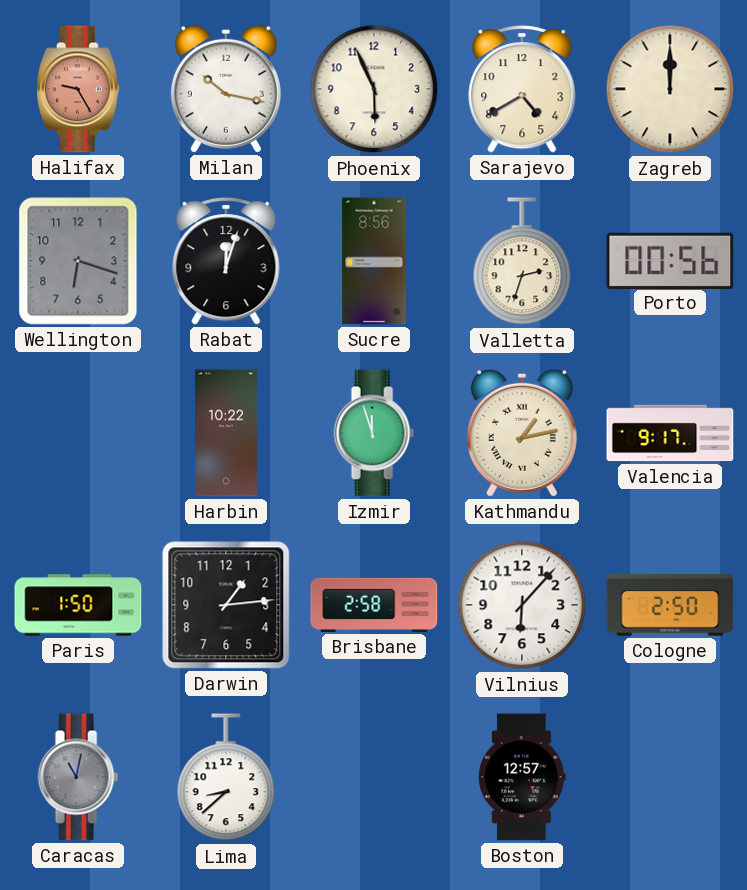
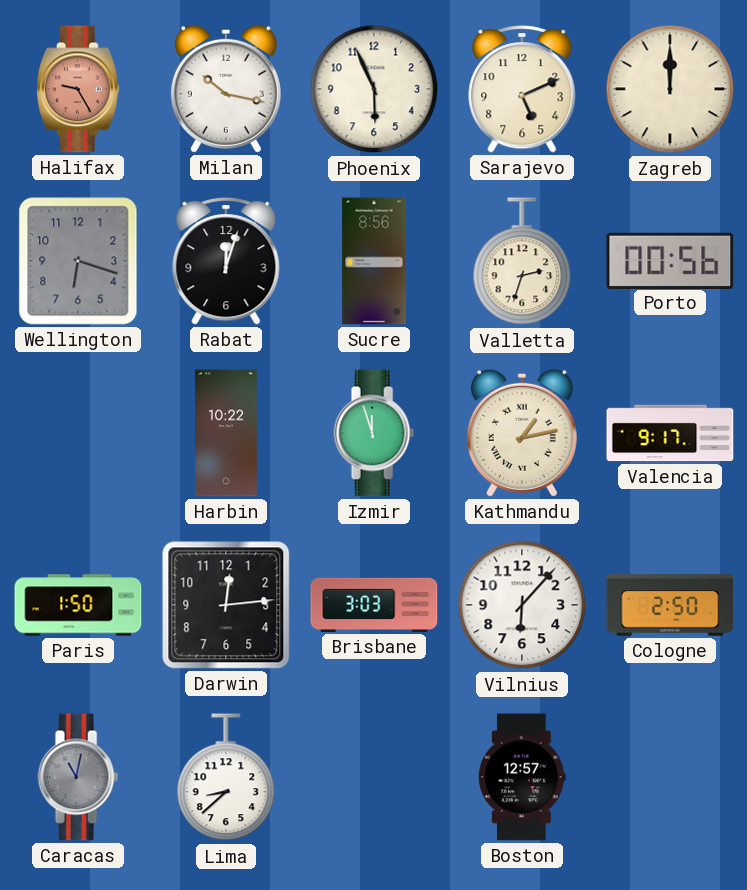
Sarajevo: 4:40 -> 5:11
Darwin: 1:14 -> 12:14
Brisbane: 2:58 -> 3:03
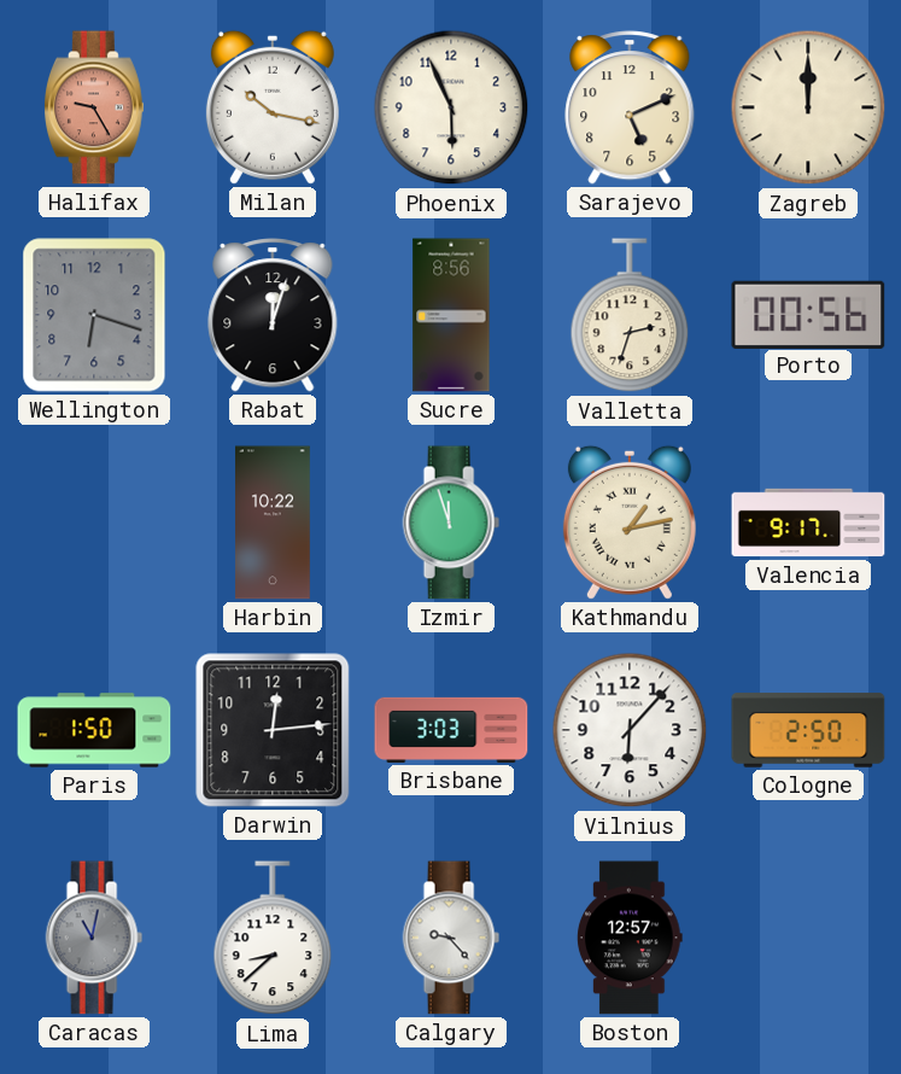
Calgary: none -> 9:23
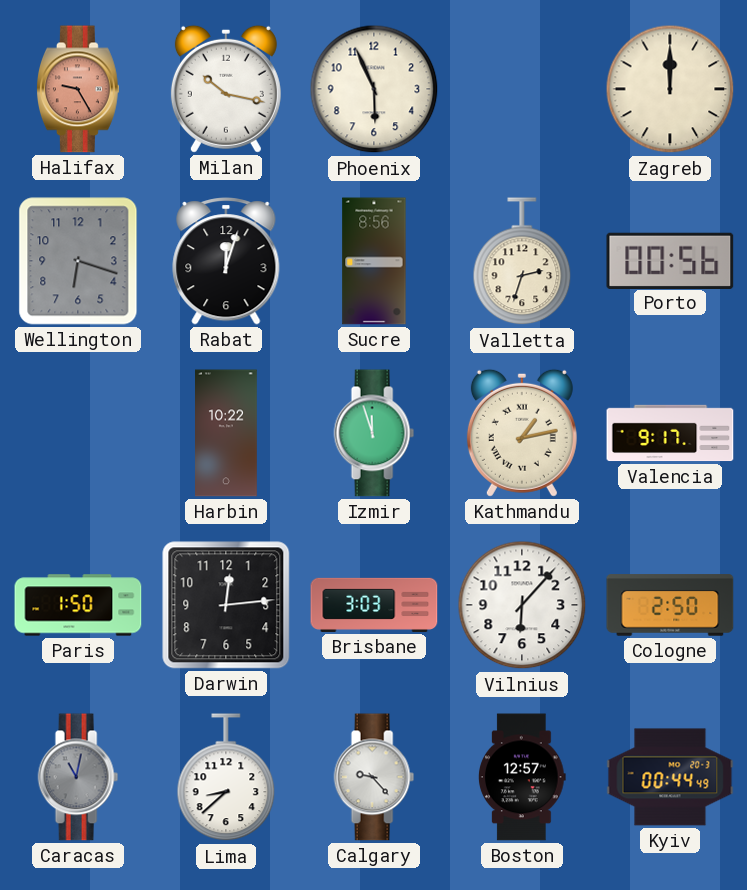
Sarajevo: 5:11 -> none
Kyiv: none -> 00:44
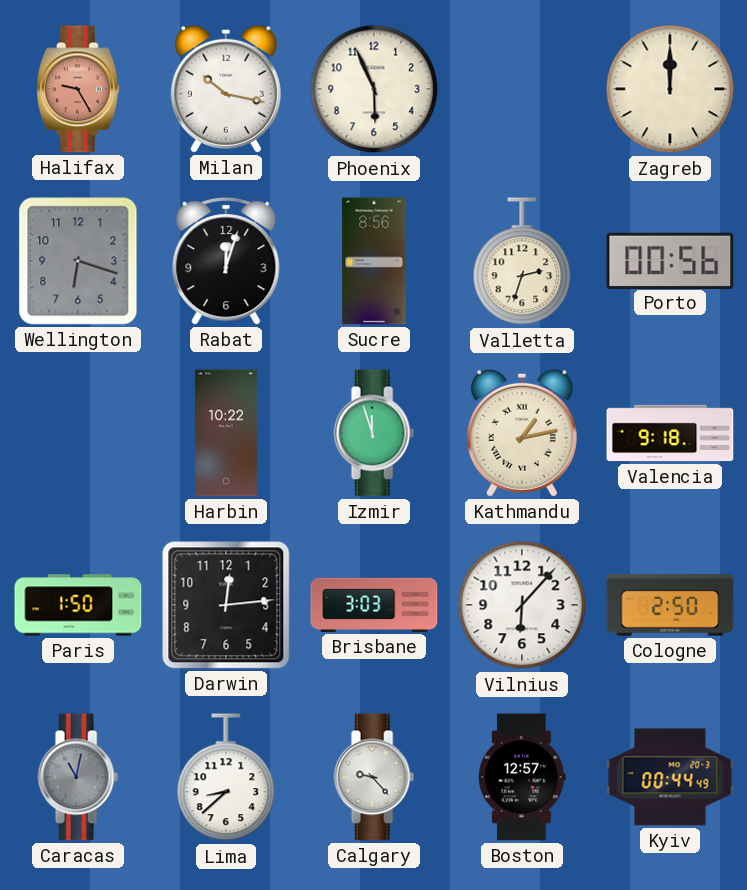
Valencia: 9:17 -> 9:18
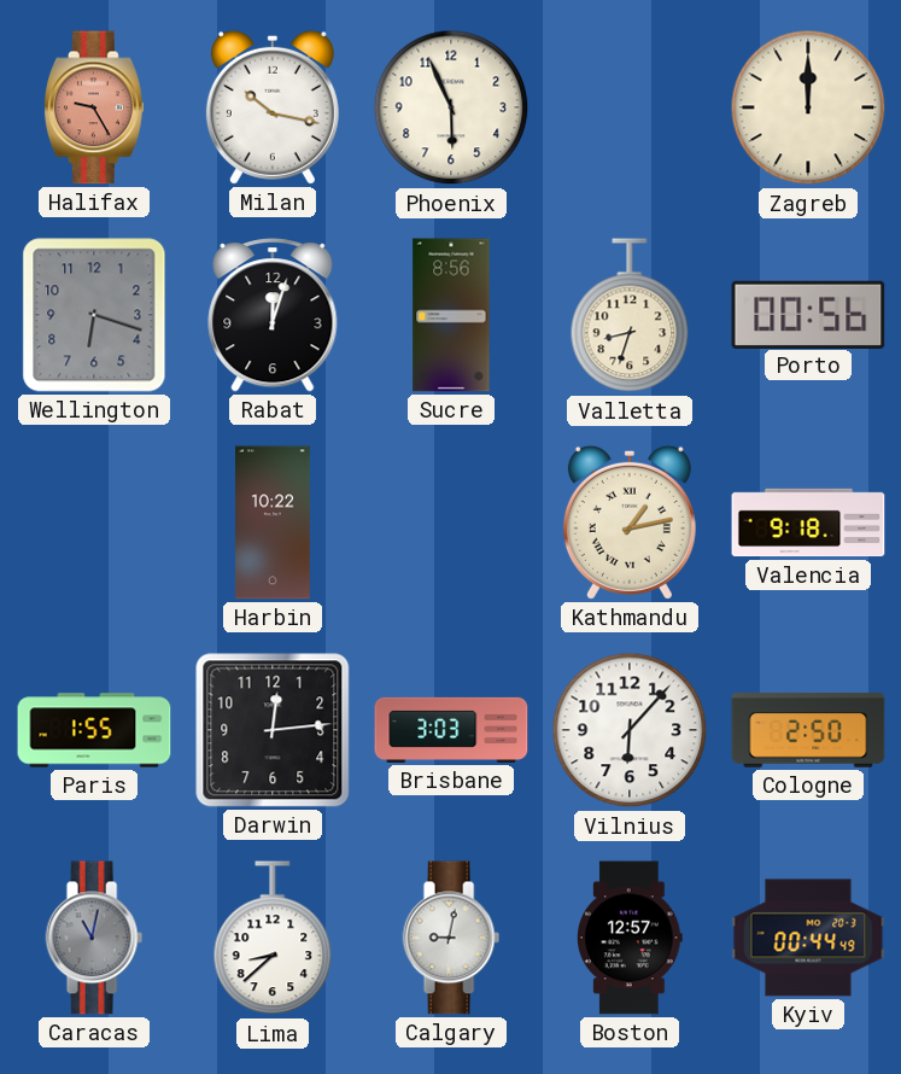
Valletta: 2:33 -> 8:33
Izmir: 11:57 -> none
Paris: 1:50 -> 1:55
Calgary: 9:23 -> 9:02
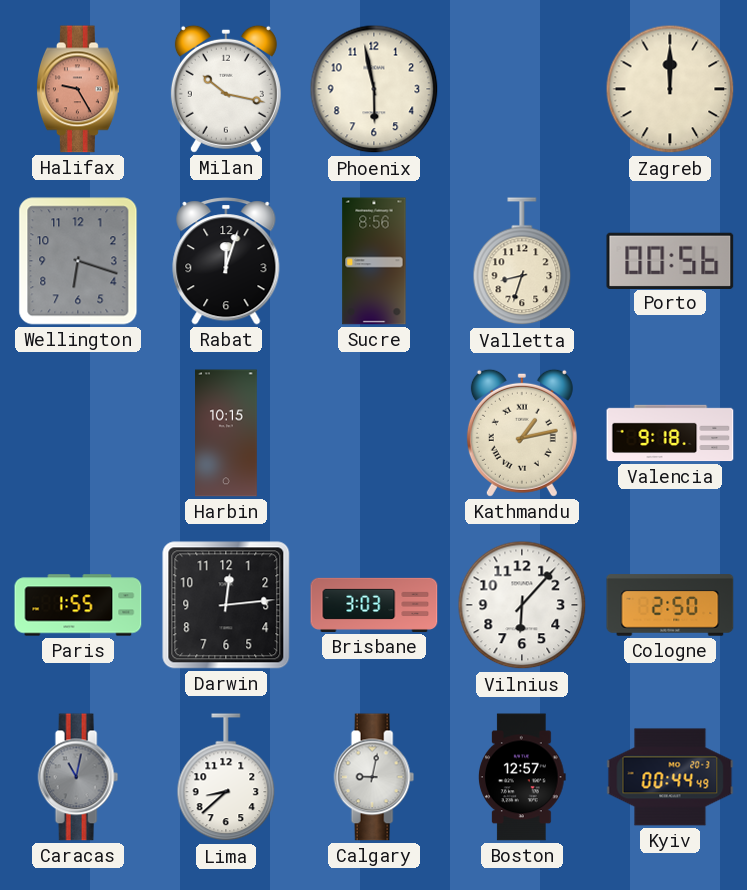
Phoenix: 5:56 -> 5:58
Harbin: 10:22 -> 10:15
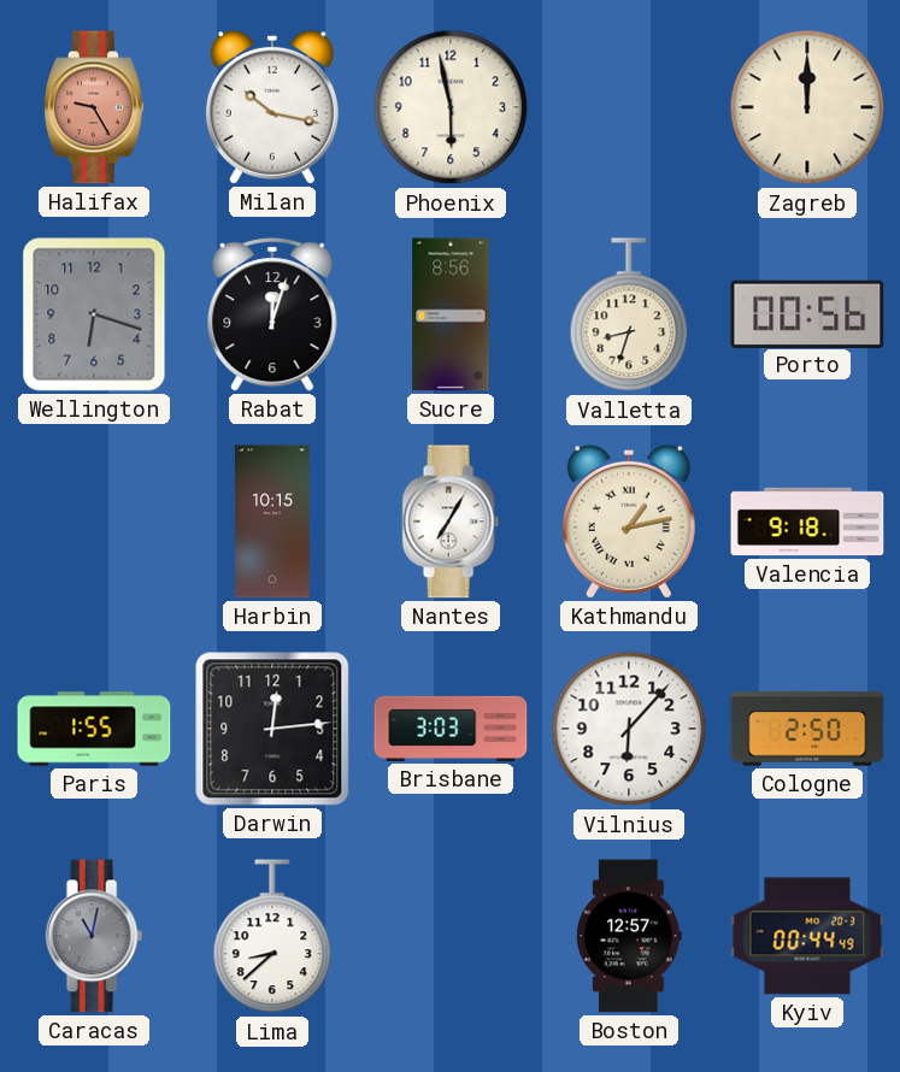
Nantes: none -> 7:05
Calgary: 9:02 -> none
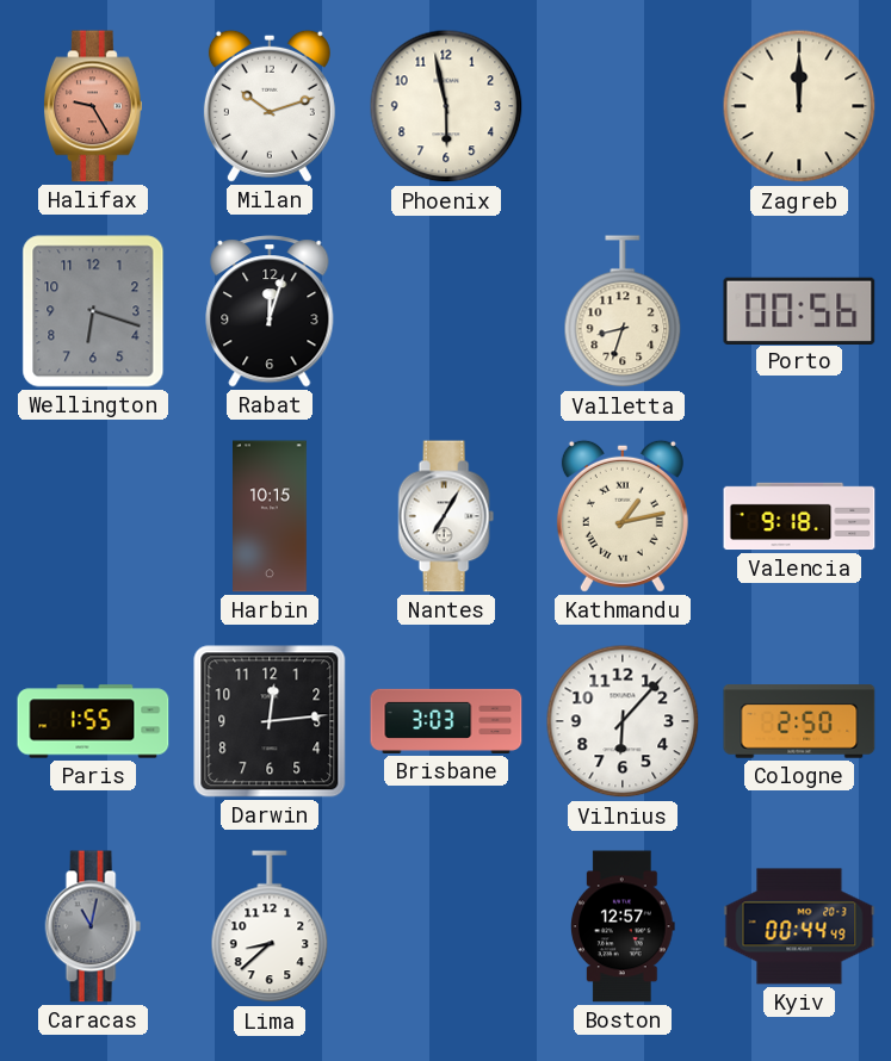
Milan: 10:17 -> 10:12
Sucre: 8:56 -> none
